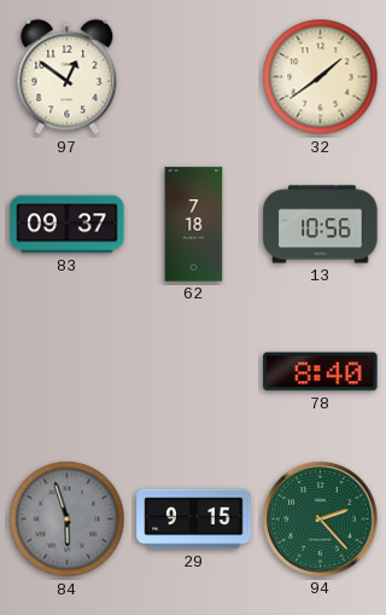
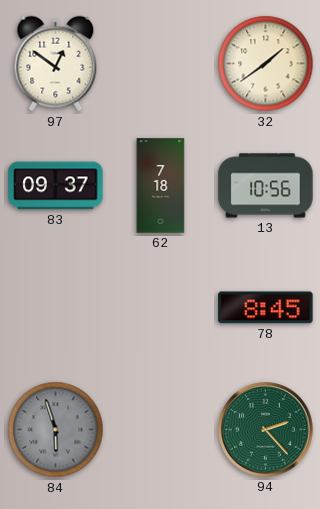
78: 8:40 -> 8:45
29: 9:15 -> none
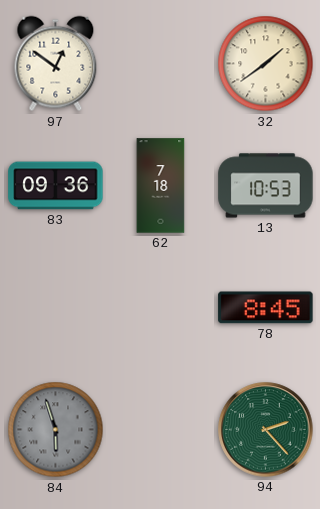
83: 09:37 -> 09:36
13: 10:56 -> 10:53
